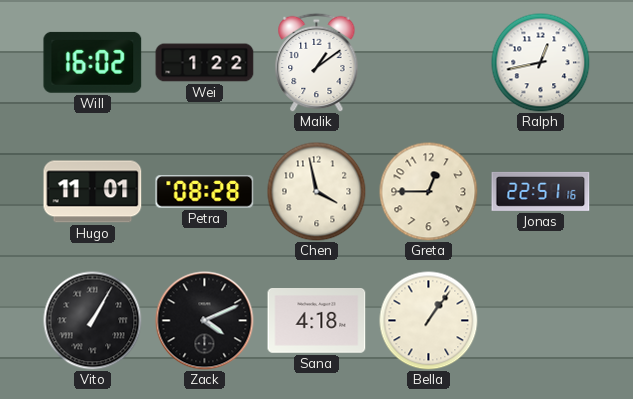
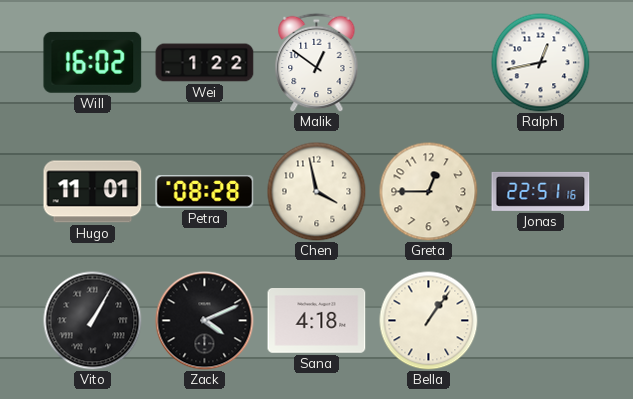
Malik: 1:09 -> 12:51
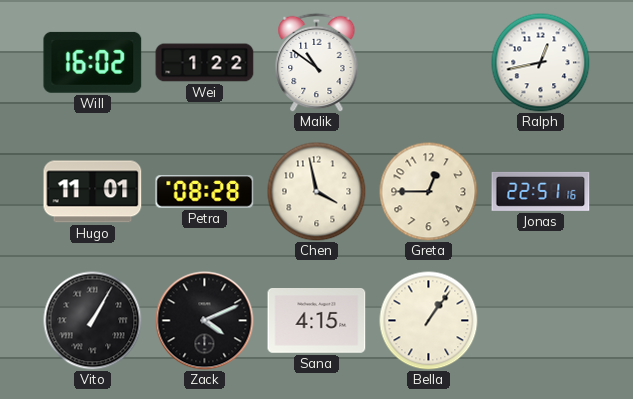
Malik: 12:51 -> 10:51
Sana: 4:18 -> 4:15
